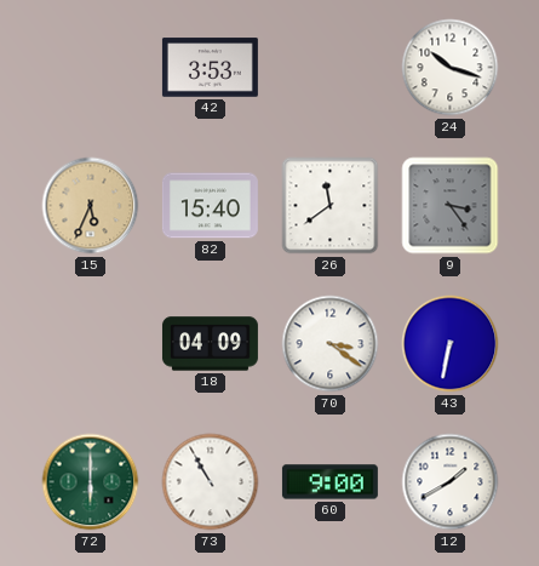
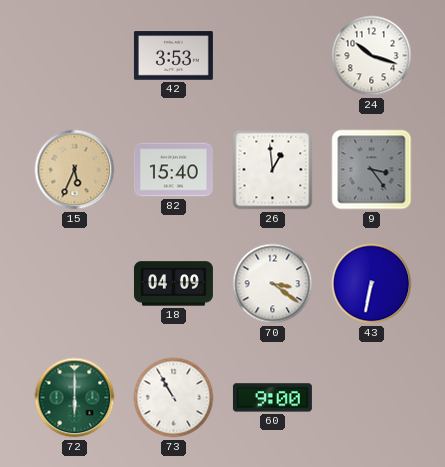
26: 11:39 -> 12:59
12: 1:40 -> none
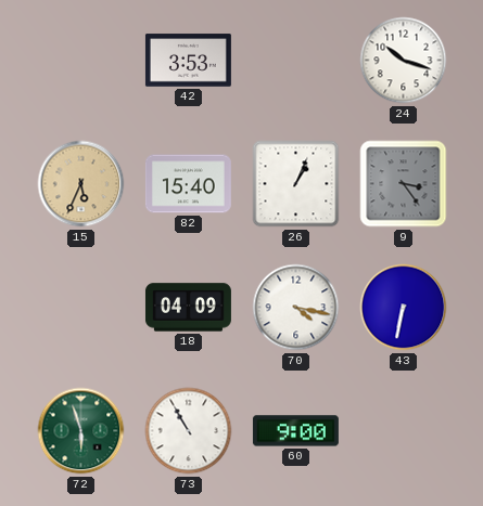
26: 12:59 -> 1:04
70: 3:21 -> 4:17
72: 6:00 -> 5:57
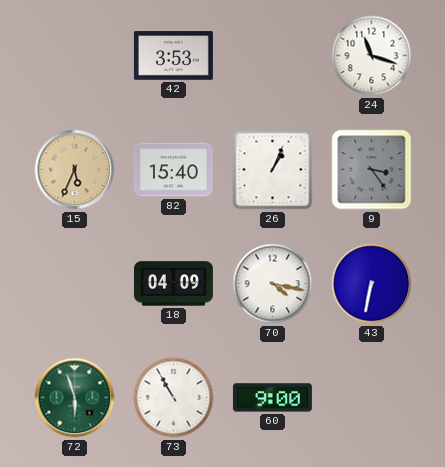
24: 10:18 -> 11:18
